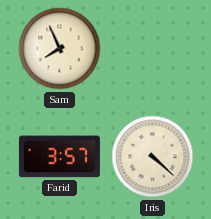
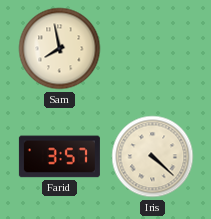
Sam: 7:56 -> 7:58
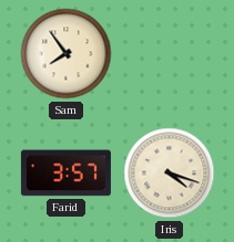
Sam: 7:58 -> 7:54
Iris: 4:22 -> 4:18
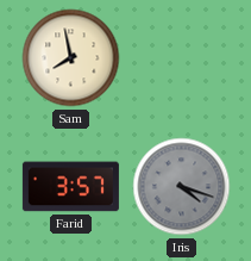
Sam: 7:54 -> 7:58
Iris dial: cream -> grey
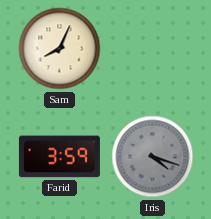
Sam: 7:58 -> 8:04
Farid: 3:57 -> 3:59
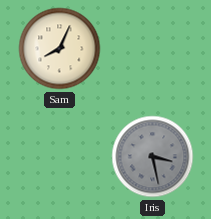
Farid: 3:59 -> none
Iris: 4:18 -> 3:28
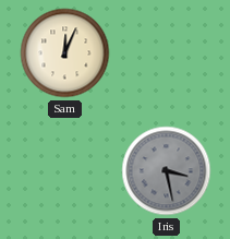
Sam: 8:04 -> 12:04
